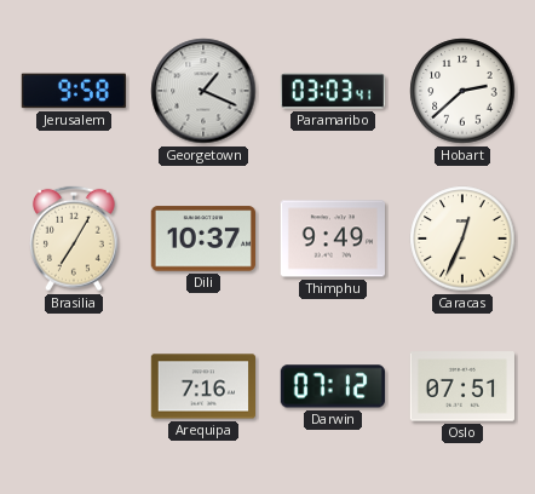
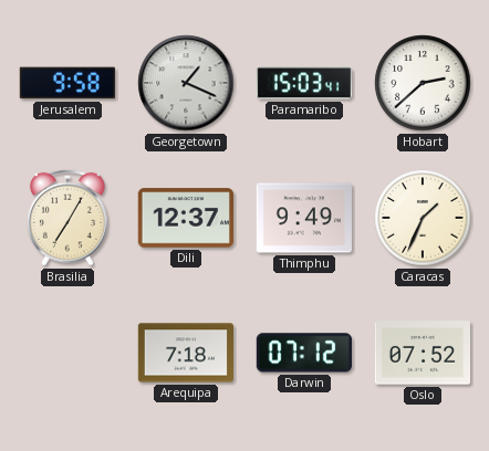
Paramaribo: 03:03 -> 15:03
Dili: 10:37 -> 12:37
Caracas: 12:34 -> 1:34
Arequipa: 7:16 -> 7:18
Oslo: 07:51 -> 07:52
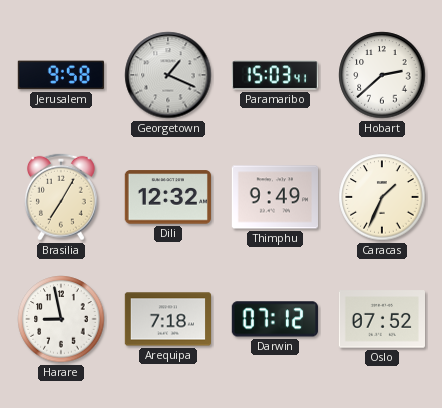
Dili: 12:37 -> 12:32
Harare: none -> 8:58
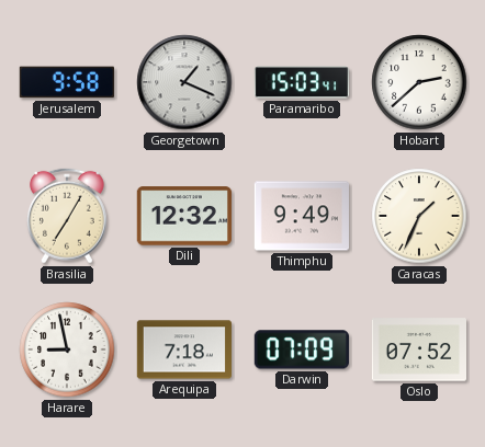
Darwin: 07:12 -> 07:09
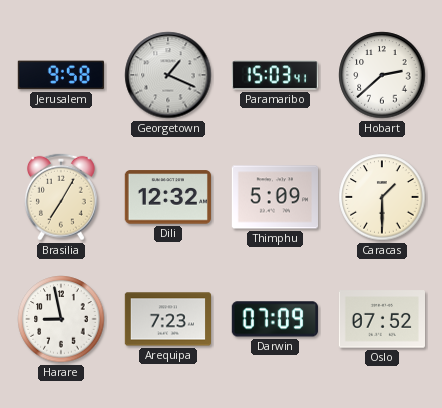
Thimphu: 9:49 -> 5:09
Caracas: 1:34 -> 1:30
Arequipa: 7:18 -> 7:23
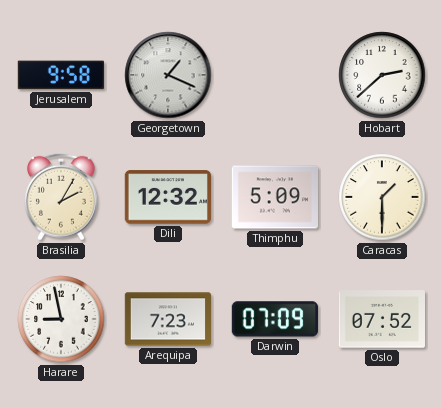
Paramaribo: 15:03 -> none
Brasilia: 7:05 -> 2:05
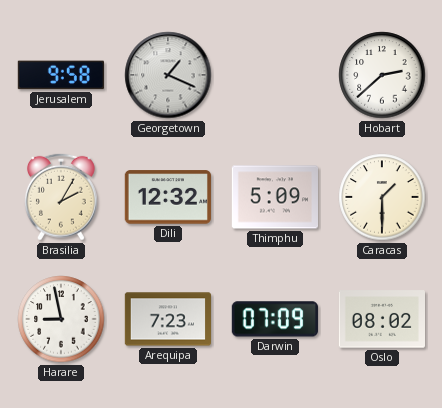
Oslo: 07:52 -> 08:02
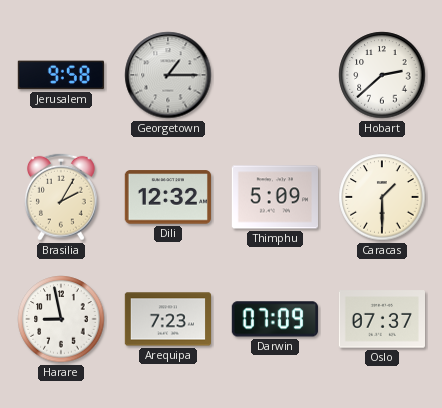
Georgetown: 1:19 -> 1:15
Oslo: 08:02 -> 07:37
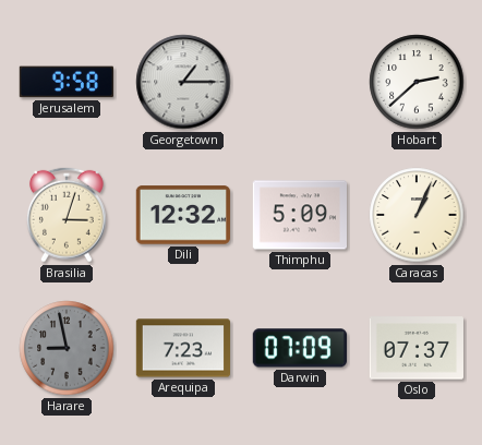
Brasilia: 2:05 -> 3:03
Caracas: 1:30 -> 1:04
Harare dial: white -> grey
